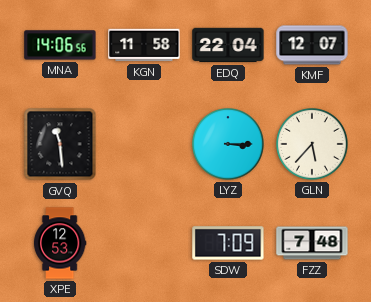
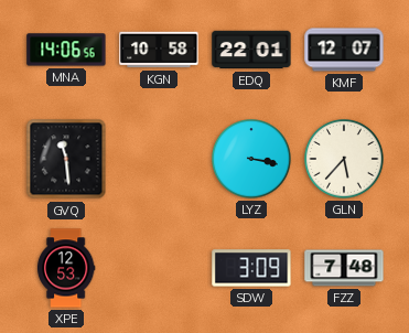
KGN: 11:58 -> 10:58
EDQ: 22:04 -> 22:01
LYZ: 3:15 -> 3:17
SDW: 7:09 -> 3:09
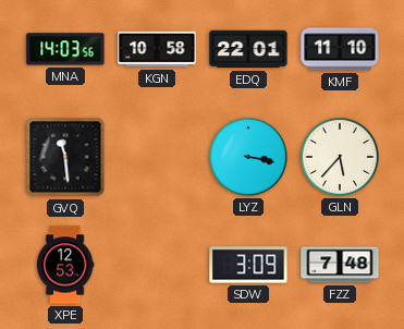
MNA: 14:06 -> 14:03
KMF: 12:07 -> 11:10
